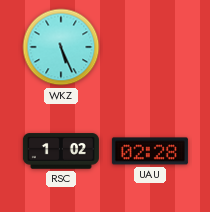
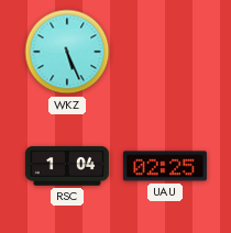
RSC: 1:02 -> 1:04
UAU: 02:28 -> 02:25
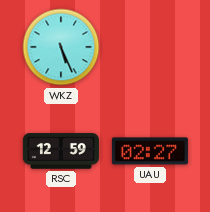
RSC: 1:04 -> 12:59
UAU: 02:25 -> 02:27
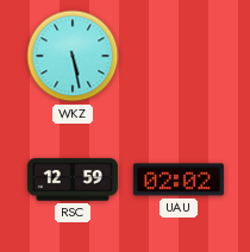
WKZ: 5:26 -> 5:28
UAU: 02:27 -> 02:02
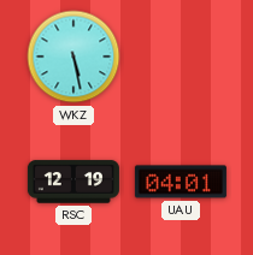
RSC: 12:59 -> 12:19
UAU: 02:02 -> 04:01
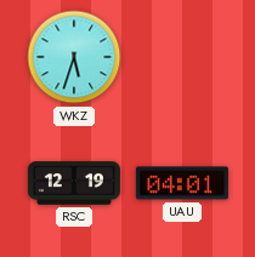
WKZ: 5:28 -> 5:33
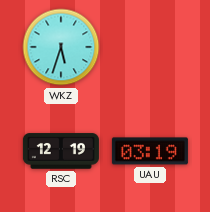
UAU: 04:01 -> 03:19
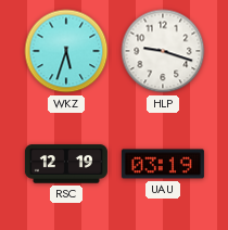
HLP: none -> 9:18
